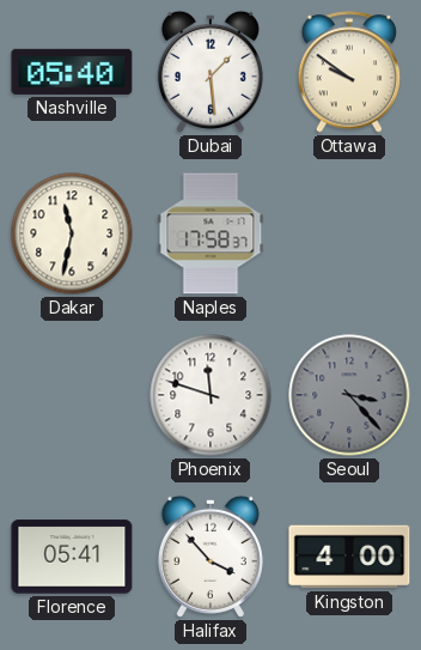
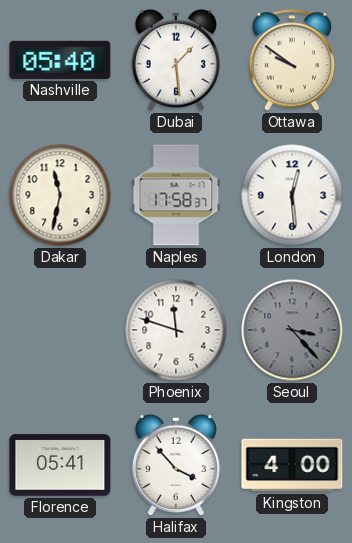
London: none -> 12:29
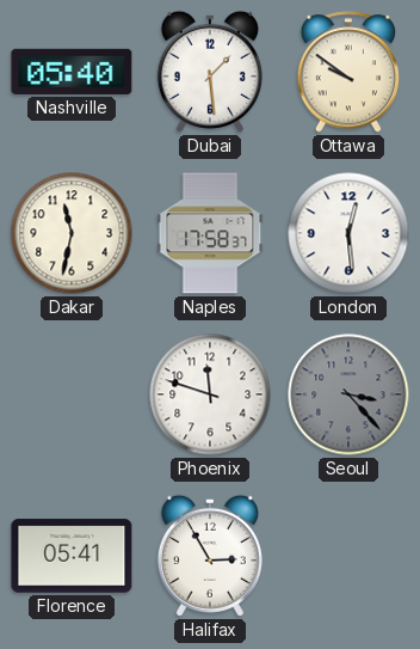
Halifax: 3:53 -> 2:55
Kingston: 4:00 -> none
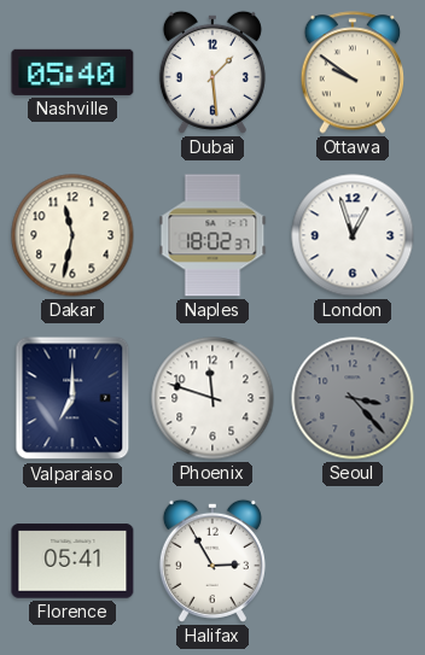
Naples: 17:58 -> 18:02
London: 12:29 -> 12:57
Valparaiso: none -> 7:00
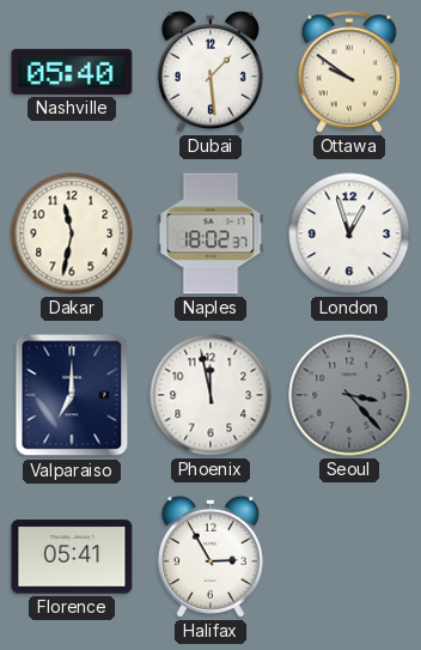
Phoenix: 11:48 -> 11:58
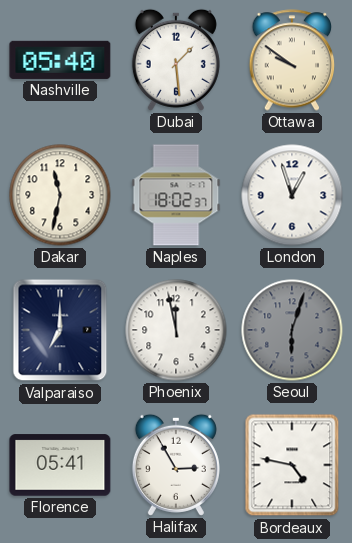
Seoul: 3:23 -> 6:03
Bordeaux: none -> 4:47
